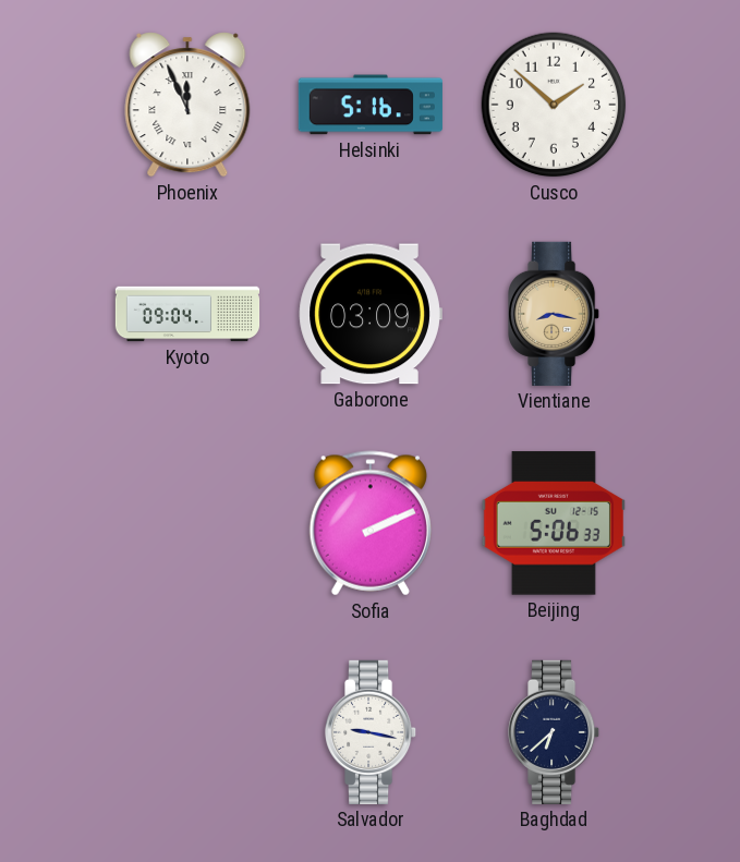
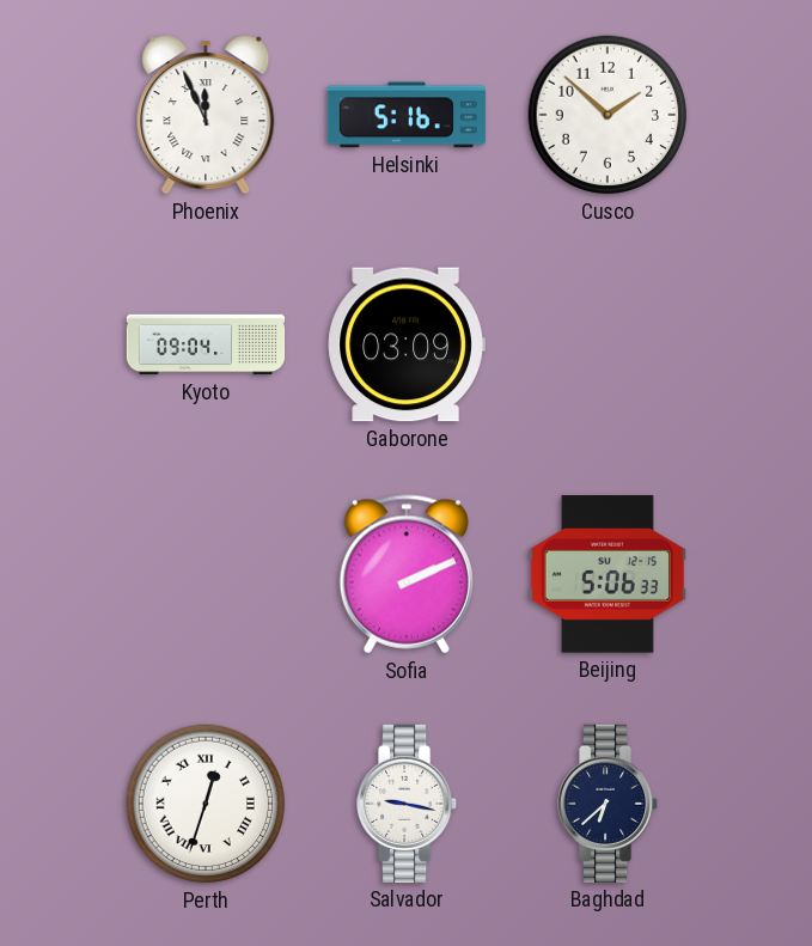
Vientiane: 8:17 -> none
Perth: none -> 12:33
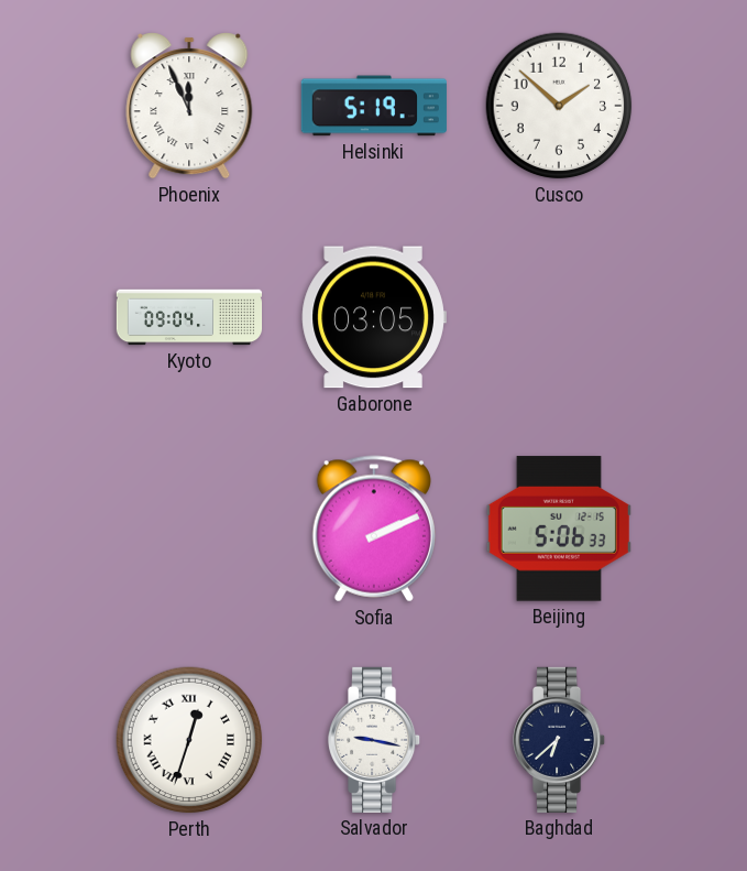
Helsinki: 5:16 -> 5:19
Gaborone: 03:09 -> 03:05
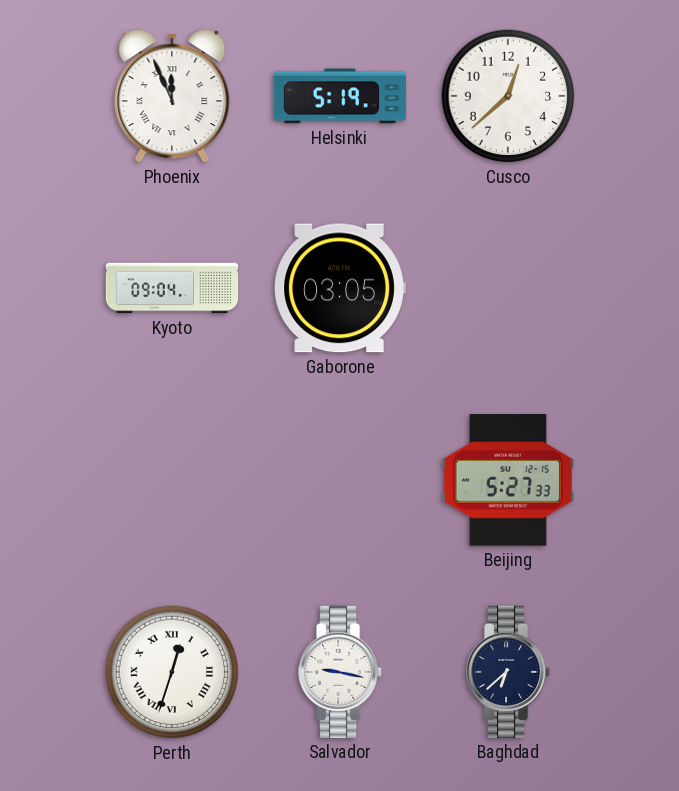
Cusco: 1:52 -> 12:38
Sofia: 2:11 -> none
Beijing: 5:06 -> 5:27
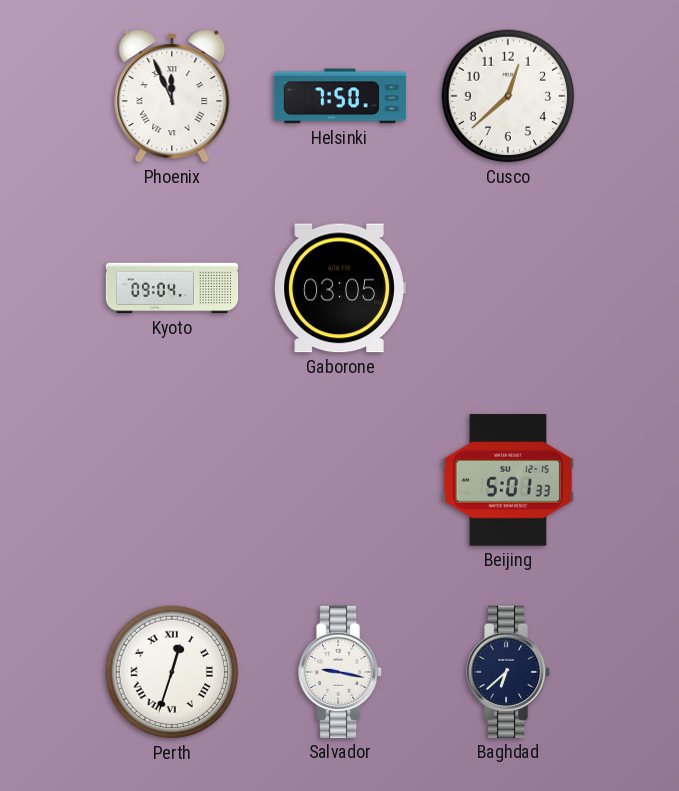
Helsinki: 5:19 -> 7:50
Beijing: 5:27 -> 5:01
